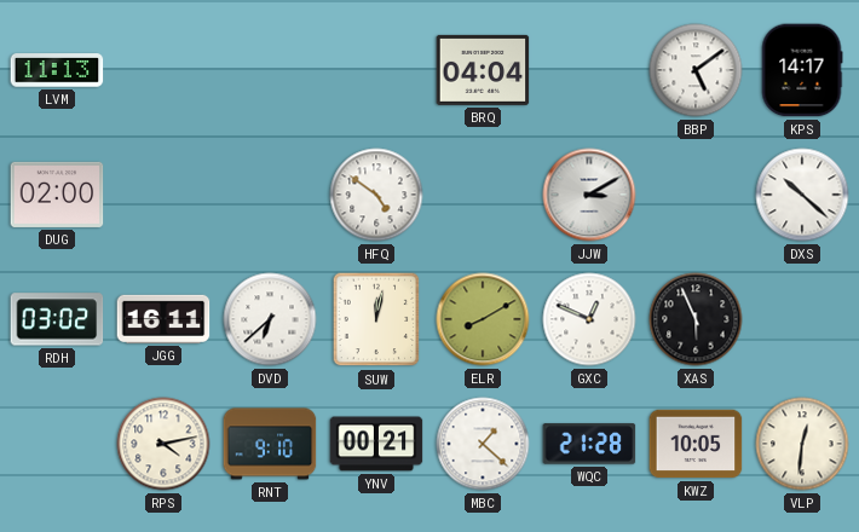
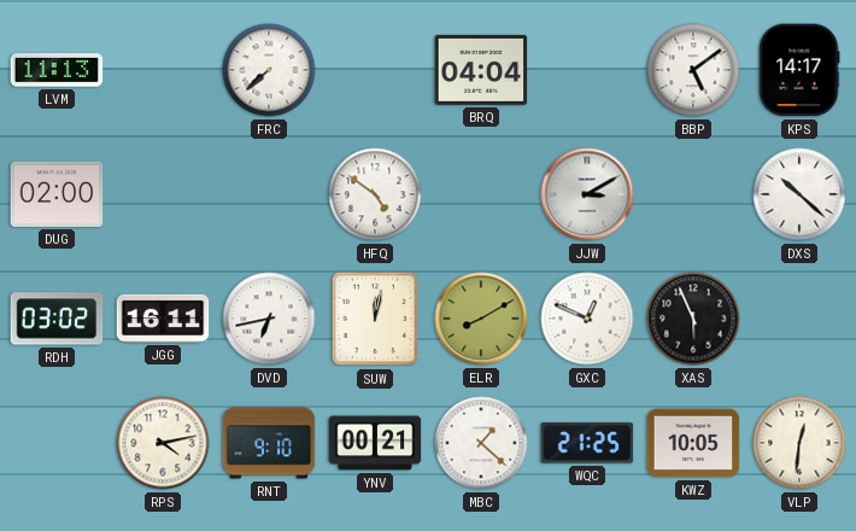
FRC: none -> 7:38
DVD: 6:38 -> 6:43
WQC: 21:28 -> 21:25
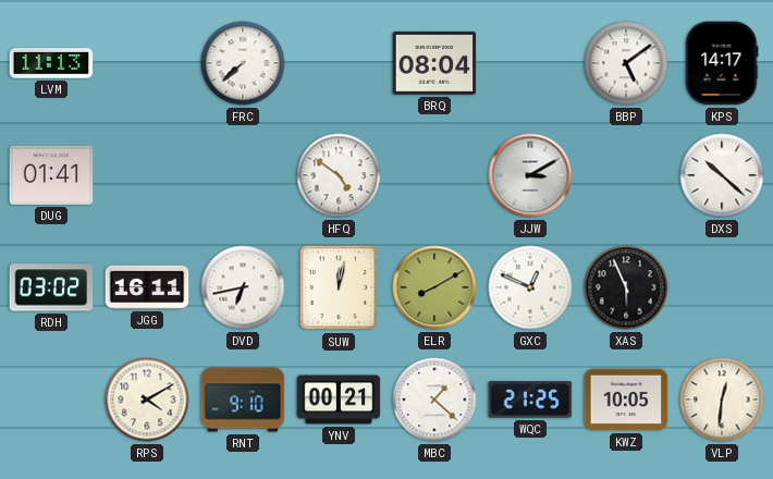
BRQ: 04:04 -> 08:04
DUG: 02:00 -> 01:41
RPS: 4:13 -> 4:10
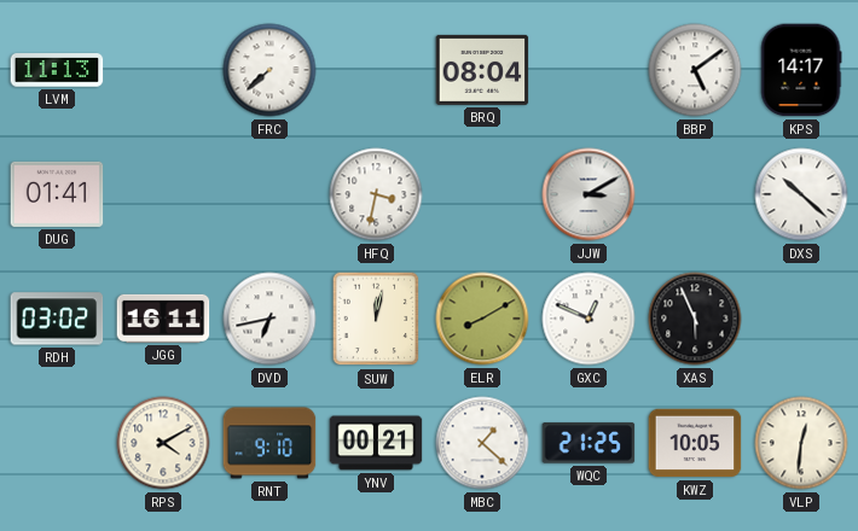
HFQ: 4:51 -> 3:32
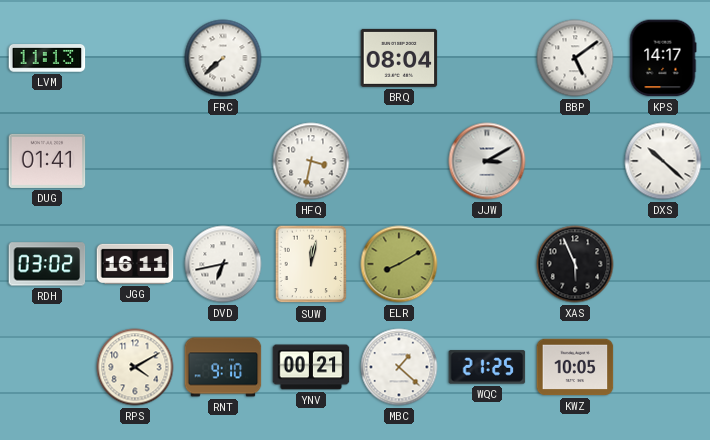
GXC: 12:49 -> none
VLP: 12:31 -> none
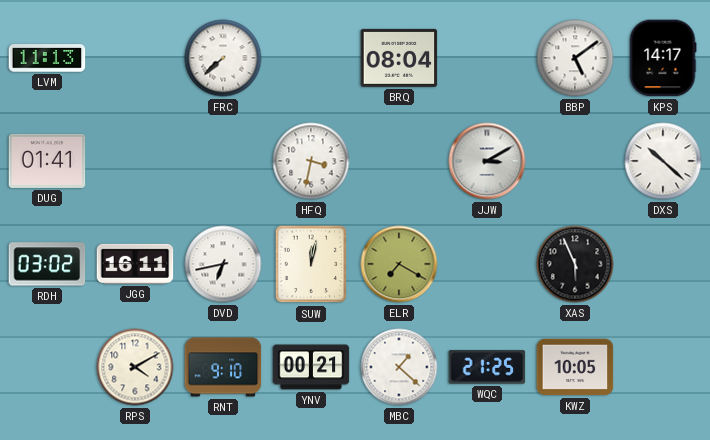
ELR: 8:10 -> 7:20
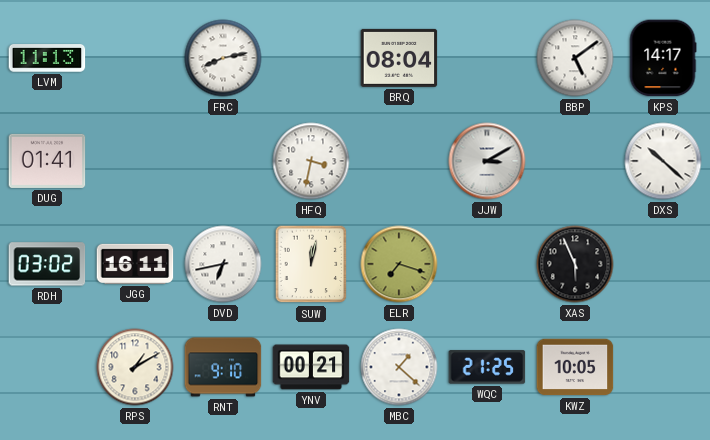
FRC: 7:38 -> 8:13
ELR: 7:20 -> 7:18
RPS: 4:10 -> 1:10
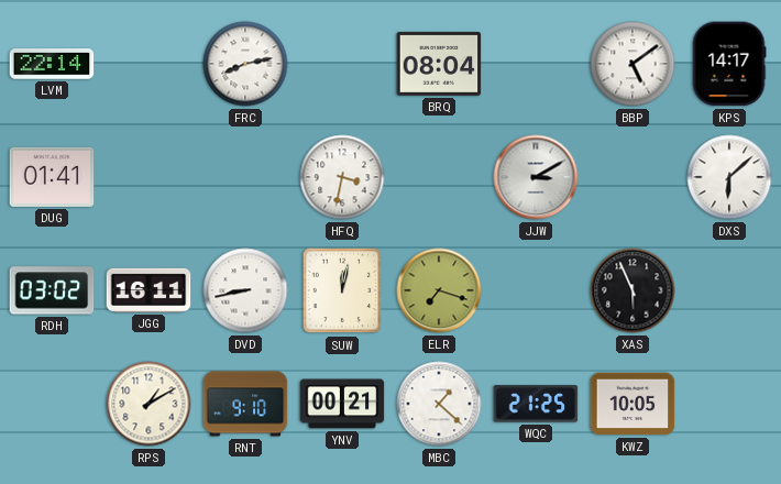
LVM: 11:13 -> 22:14
DXS: 10:22 -> 6:08
DVD: 6:43 -> 8:43
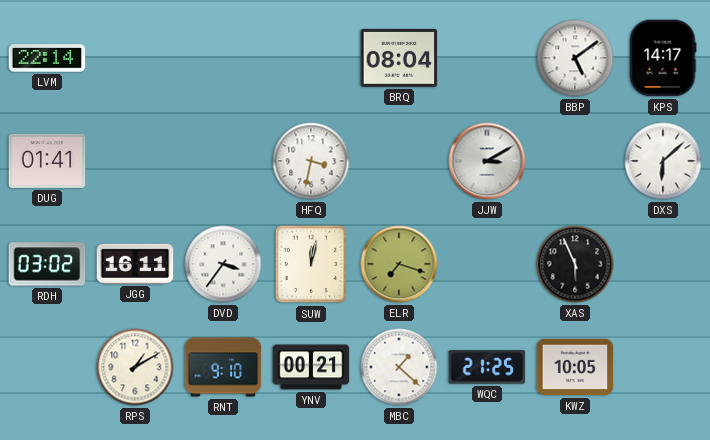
FRC: 8:13 -> none
DVD: 8:43 -> 3:36
